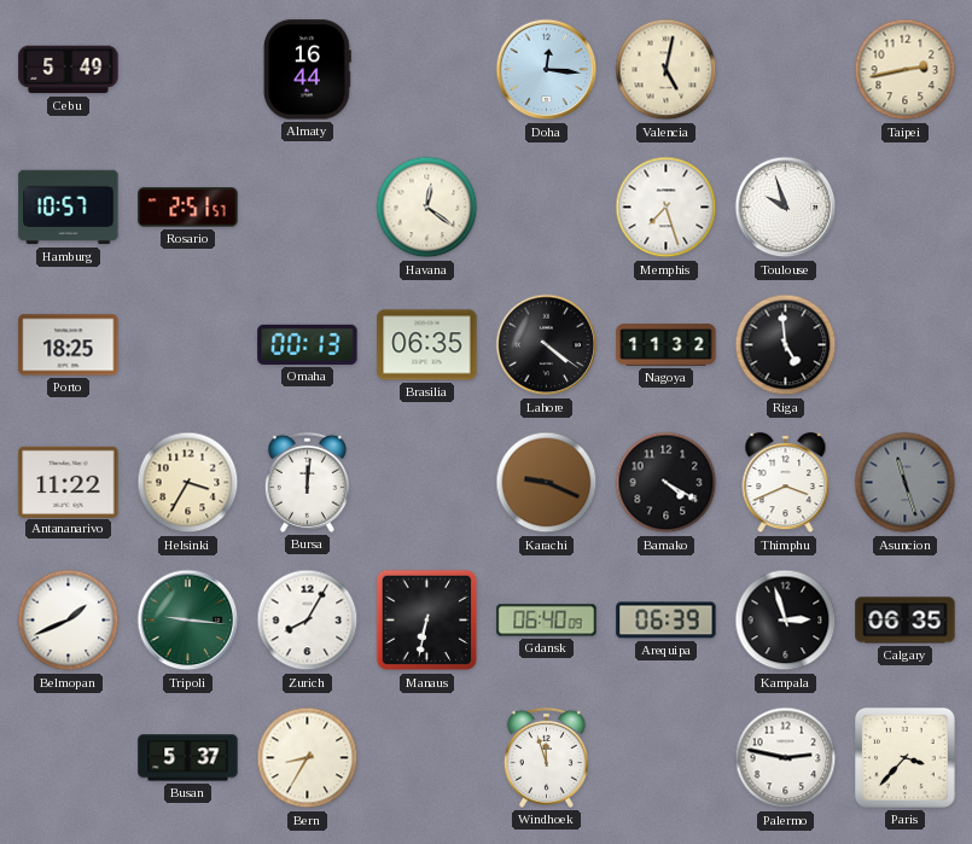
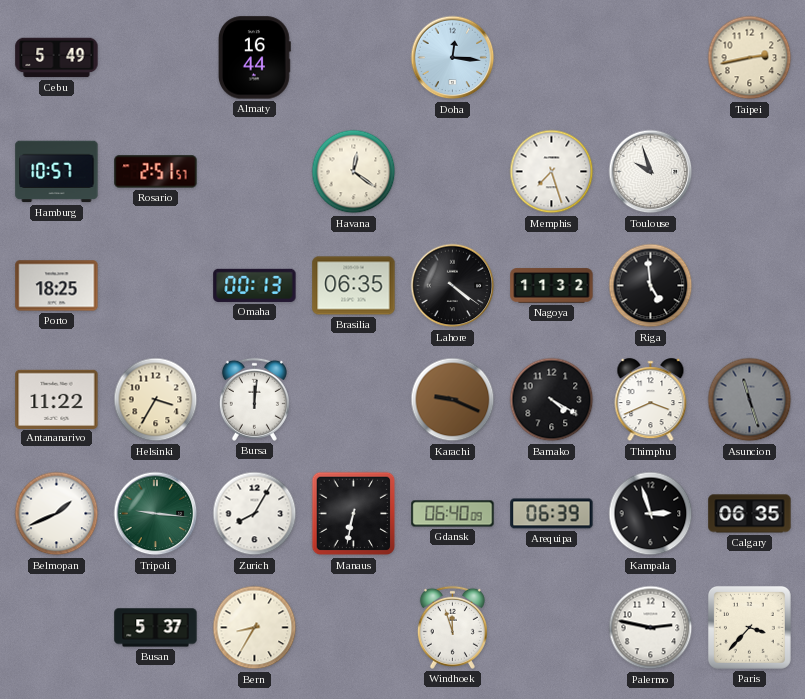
Valencia: 5:02 -> none
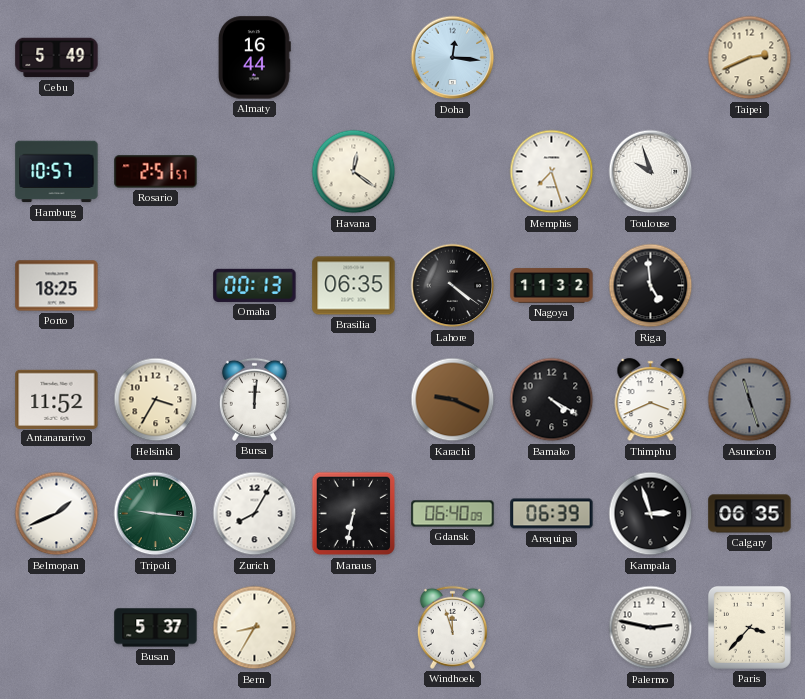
Taipei: 2:43 -> 2:41
Antananarivo: 11:22 -> 11:52
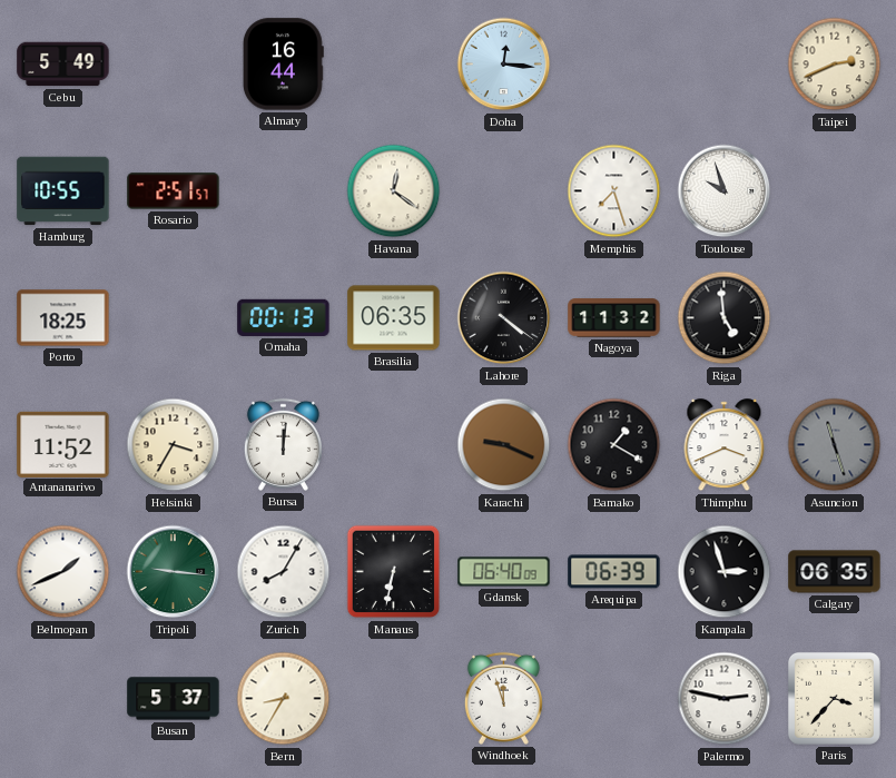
Hamburg: 10:57 -> 10:55
Bamako: 4:20 -> 1:20
